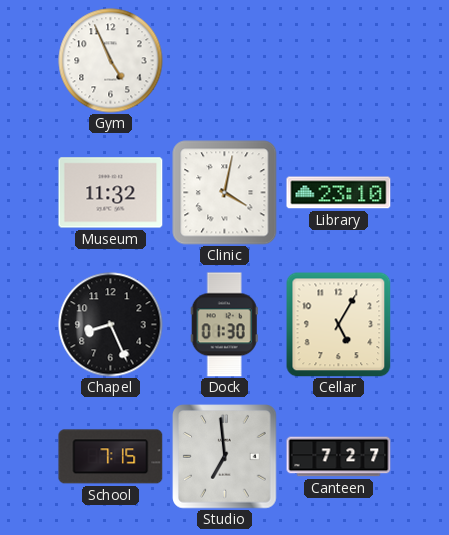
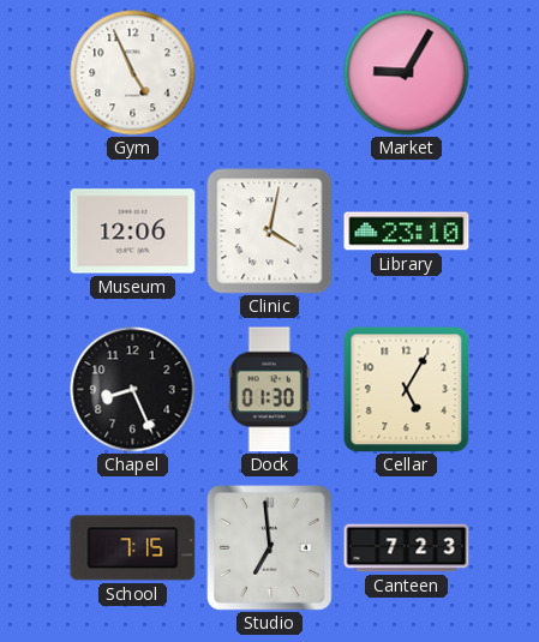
Market: none -> 9:05
Museum: 11:32 -> 12:06
Canteen: 7:27 -> 7:23
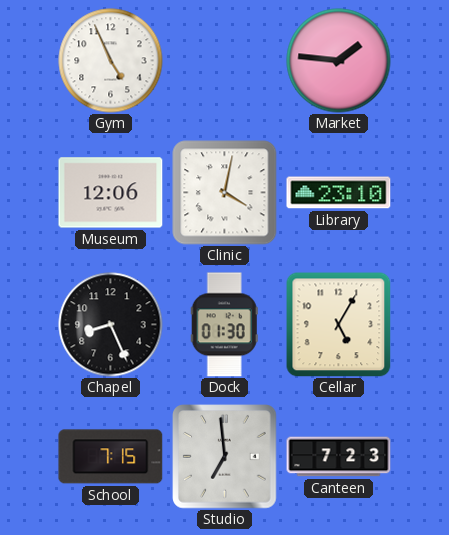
Market: 9:05 -> 1:46
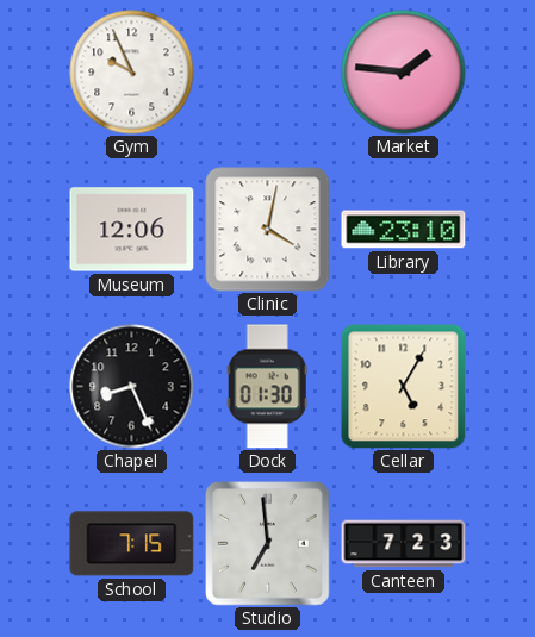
Gym: 4:56 -> 9:56
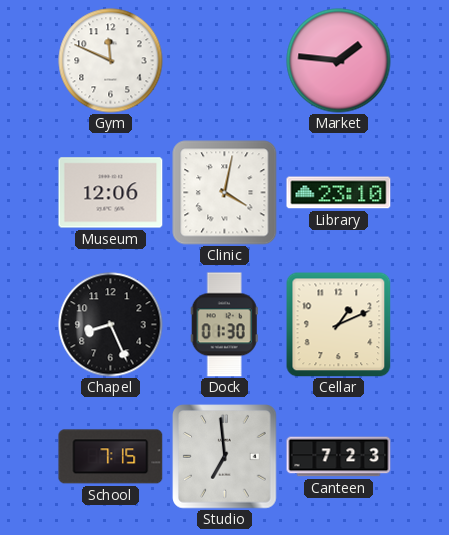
Gym: 9:56 -> 11:49
Cellar: 5:05 -> 1:11
